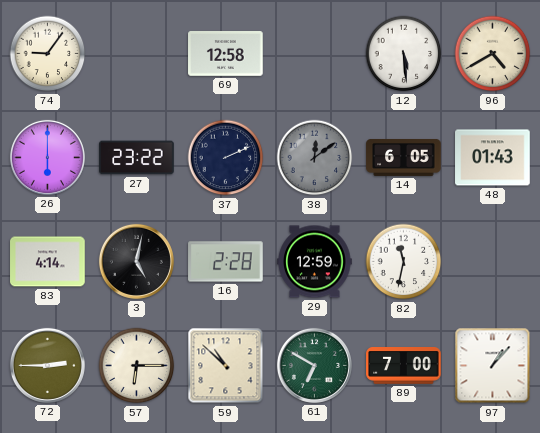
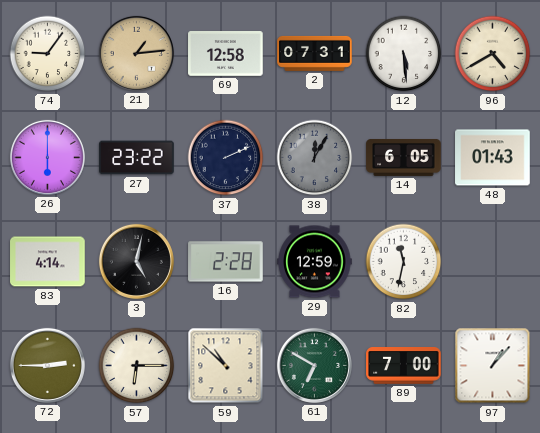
21: none -> 1:14
2: none -> 07:31
38: 12:09 -> 12:05
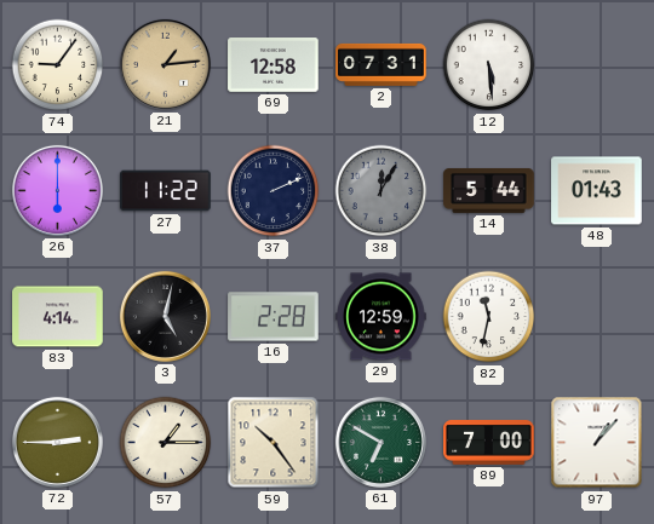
96: 4:40 -> none
27: 23:22 -> 11:22
14: 6:05 -> 5:44
57: 6:15 -> 1:15
59: 10:52 -> 10:24
